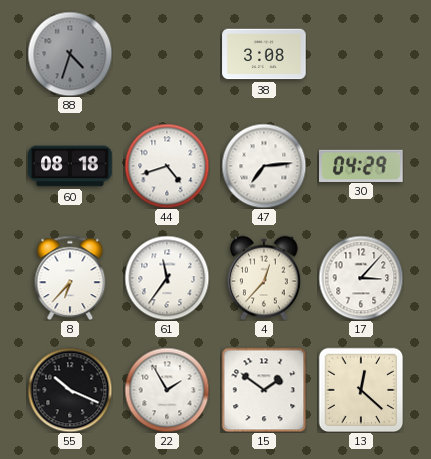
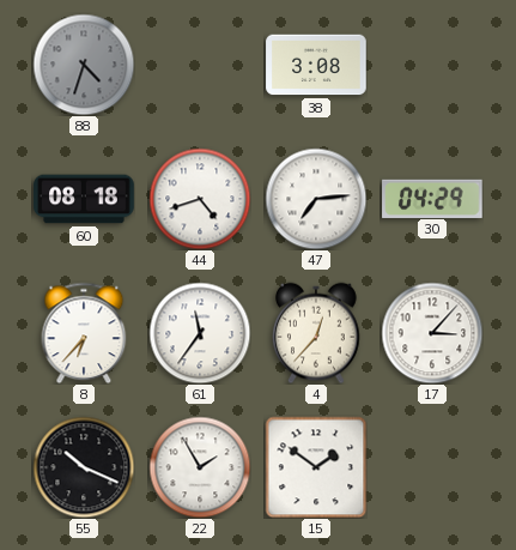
13: 12:22 -> none
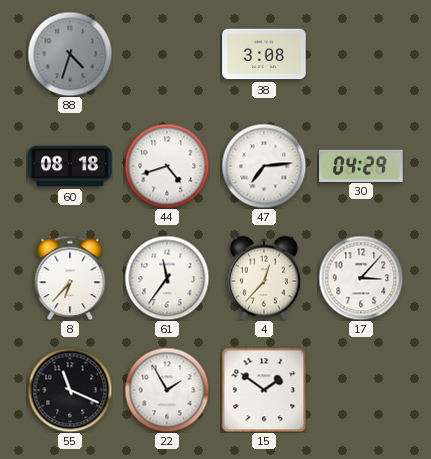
55: 10:19 -> 11:19
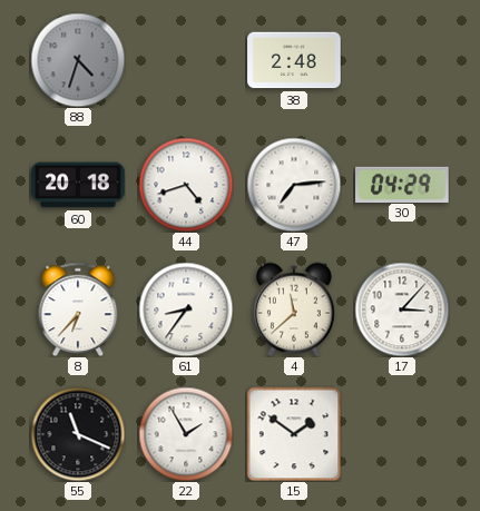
38: 3:08 -> 2:48
60: 08:18 -> 20:18
61: 11:36 -> 8:36
4: 12:37 -> 11:38
